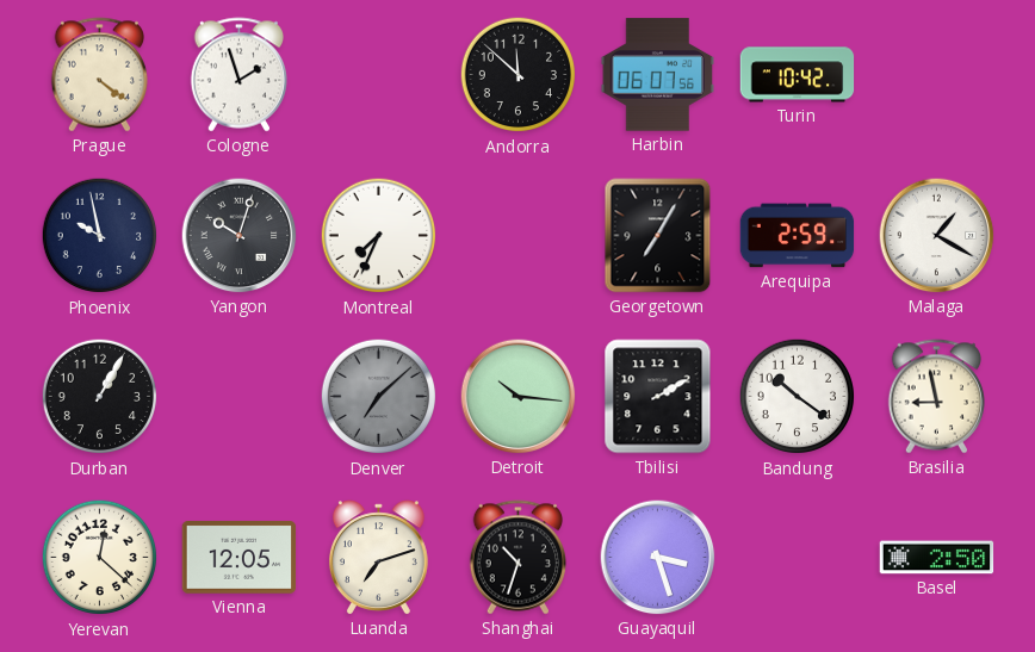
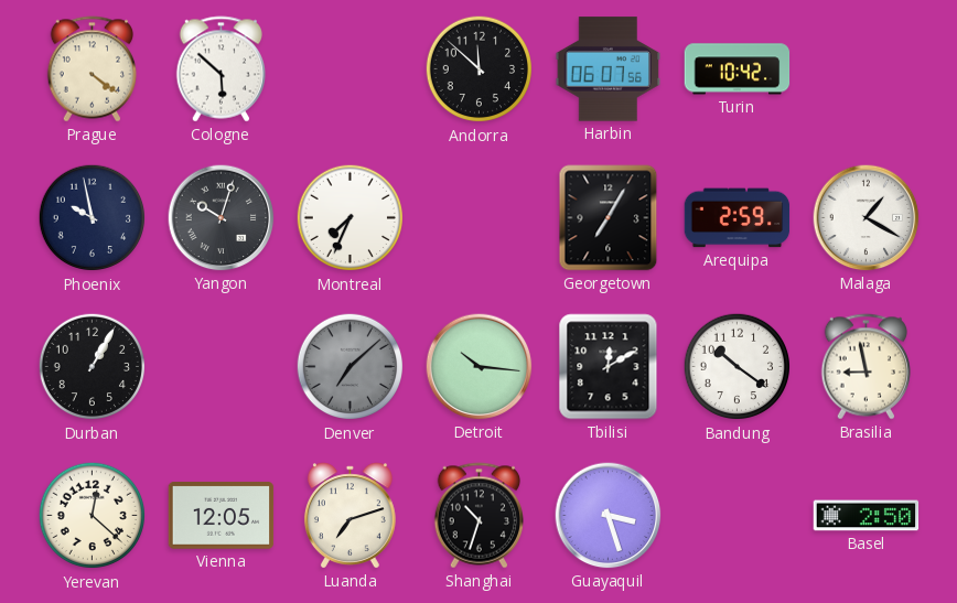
Cologne: 1:57 -> 5:52
Tbilisi: 2:10 -> 12:10
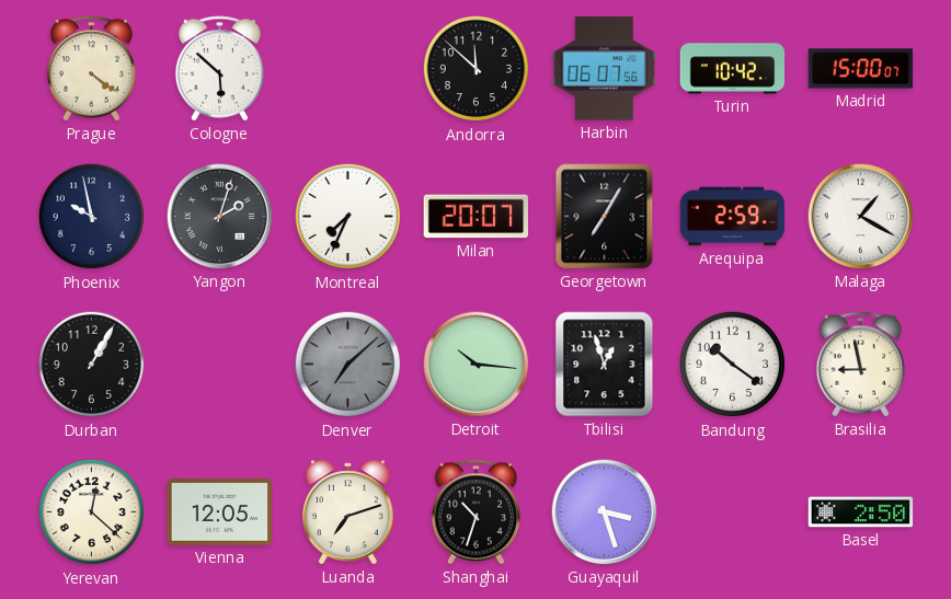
Madrid: none -> 15:00
Yangon: 10:03 -> 2:03
Milan: none -> 20:07
Tbilisi: 12:10 -> 12:57
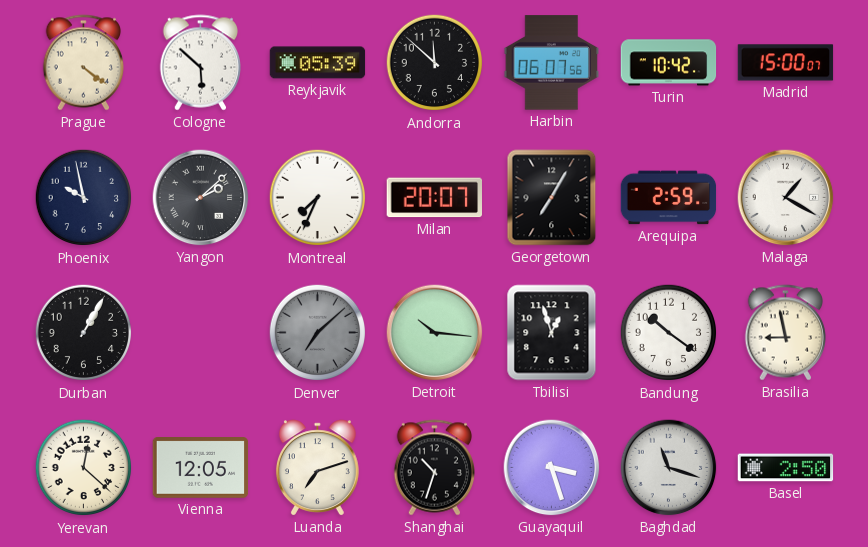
Reykjavik: none -> 05:39
Yangon: 2:03 -> 2:08
Baghdad: none -> 11:18
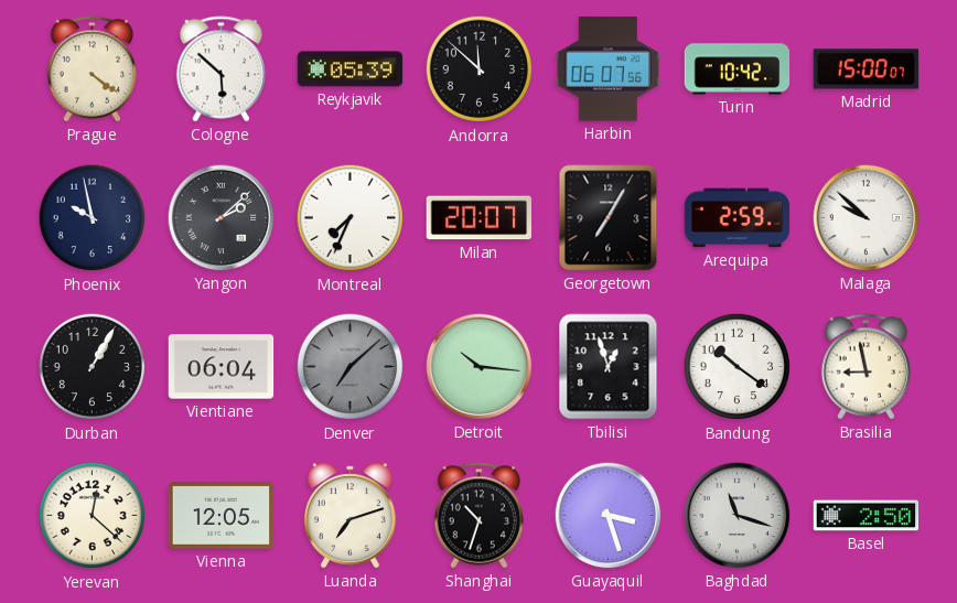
Malaga: 1:20 -> 9:52
Vientiane: none -> 06:04
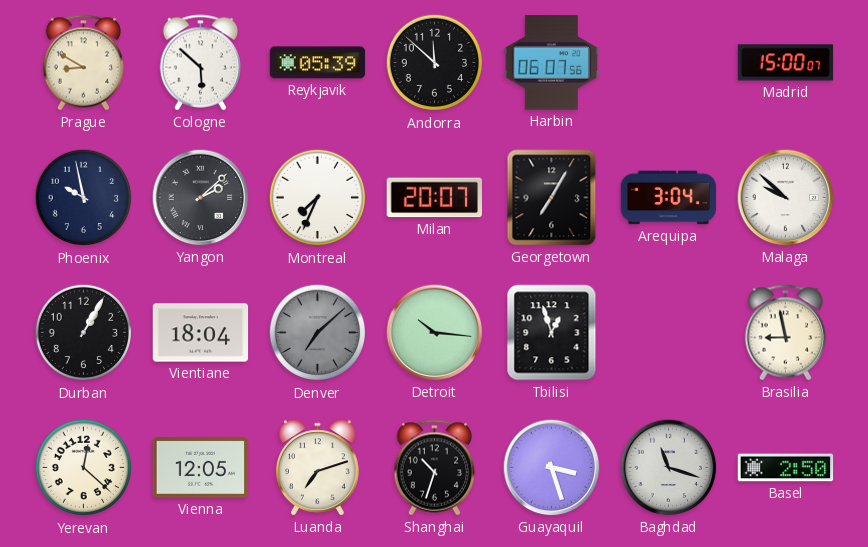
Prague: 4:21 -> 8:50
Turin: 10:42 -> none
Arequipa: 2:59 -> 3:04
Vientiane: 06:04 -> 18:04
Bandung: 10:21 -> none
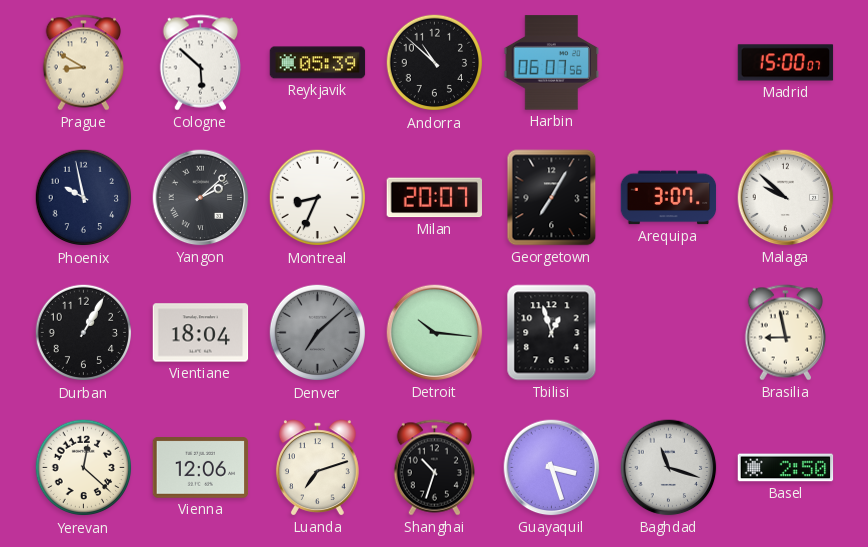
Andorra: 11:52 -> 10:52
Montreal: 7:34 -> 8:34
Arequipa: 3:04 -> 3:07
Vienna: 12:05 -> 12:06
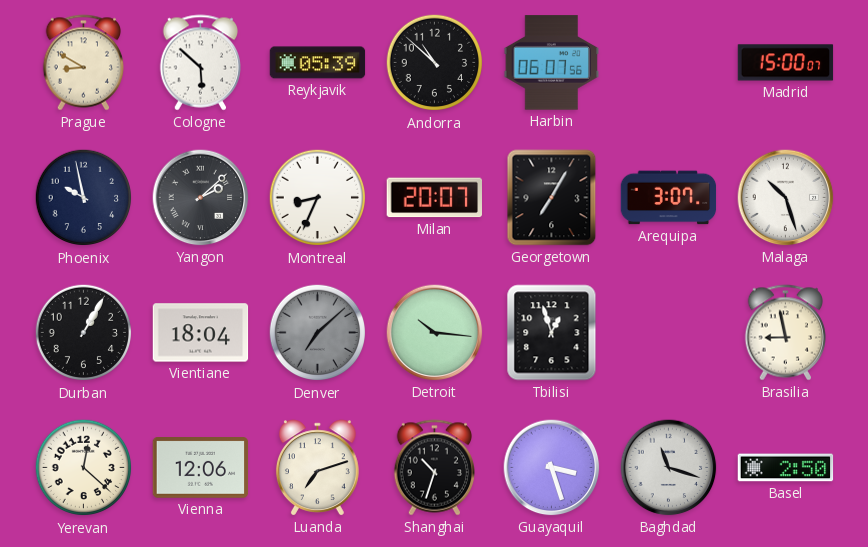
Malaga: 9:52 -> 10:27
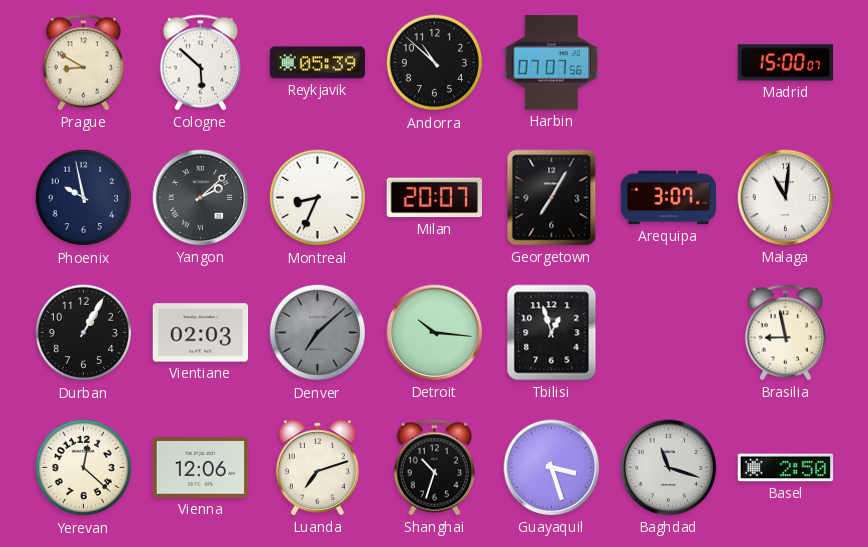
Harbin: 06:07 -> 07:07
Malaga: 10:27 -> 11:01
Vientiane: 18:04 -> 02:03
